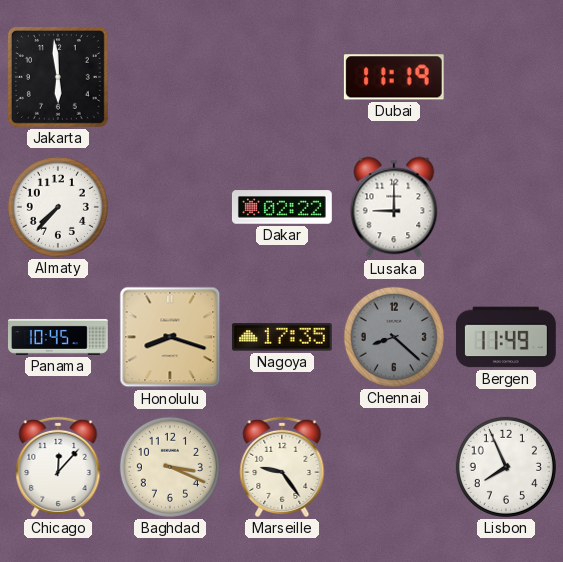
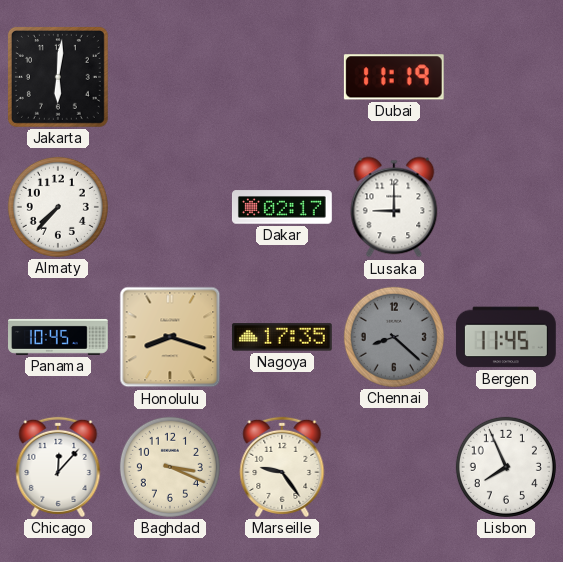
Jakarta: 5:59 -> 6:01
Dakar: 02:22 -> 02:17
Bergen: 11:49 -> 11:45
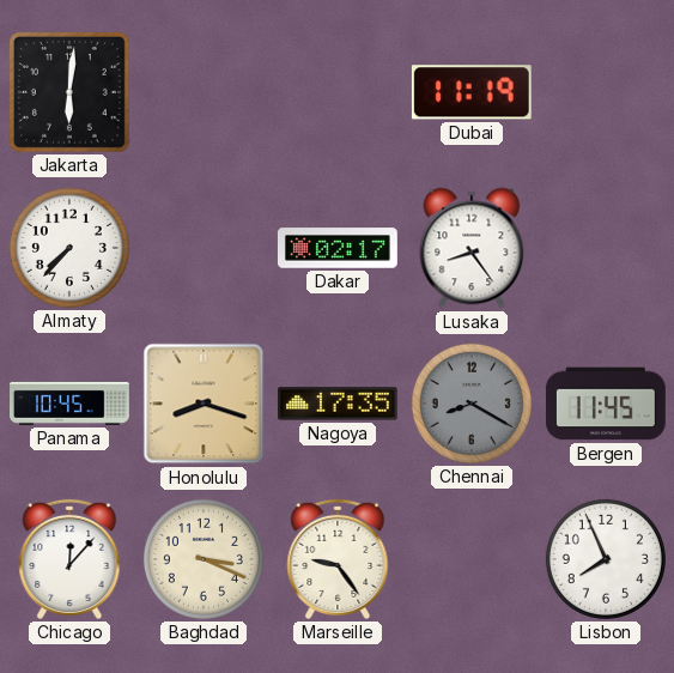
Lusaka: 9:00 -> 8:24
Chennai: 8:22 -> 8:20
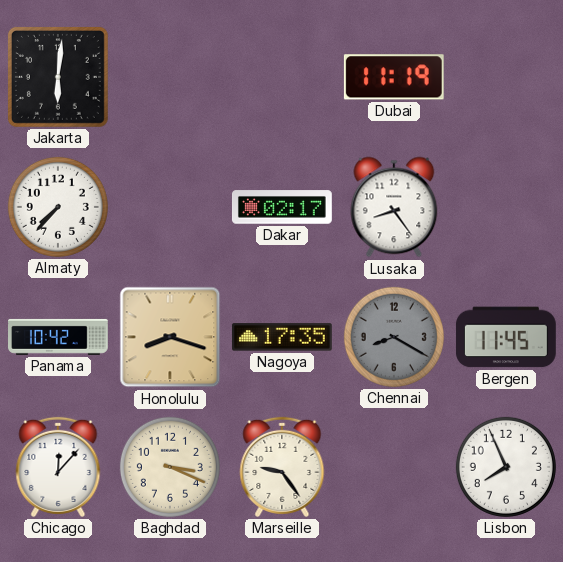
Panama: 10:45 -> 10:42
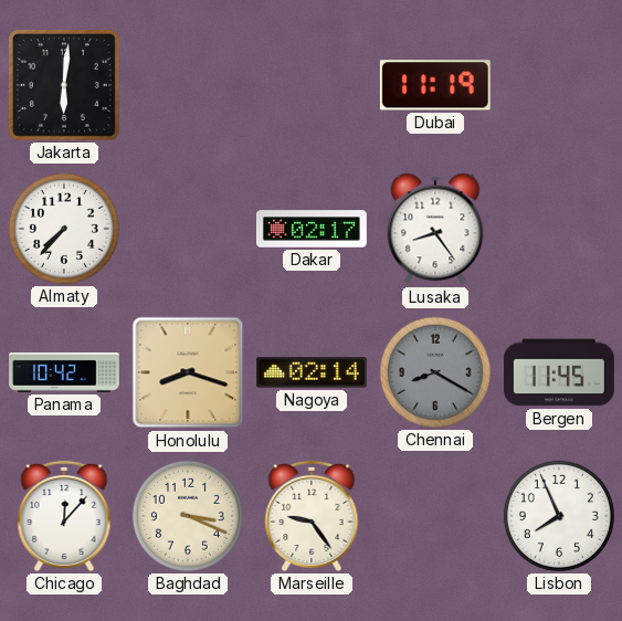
Nagoya: 17:35 -> 02:14
